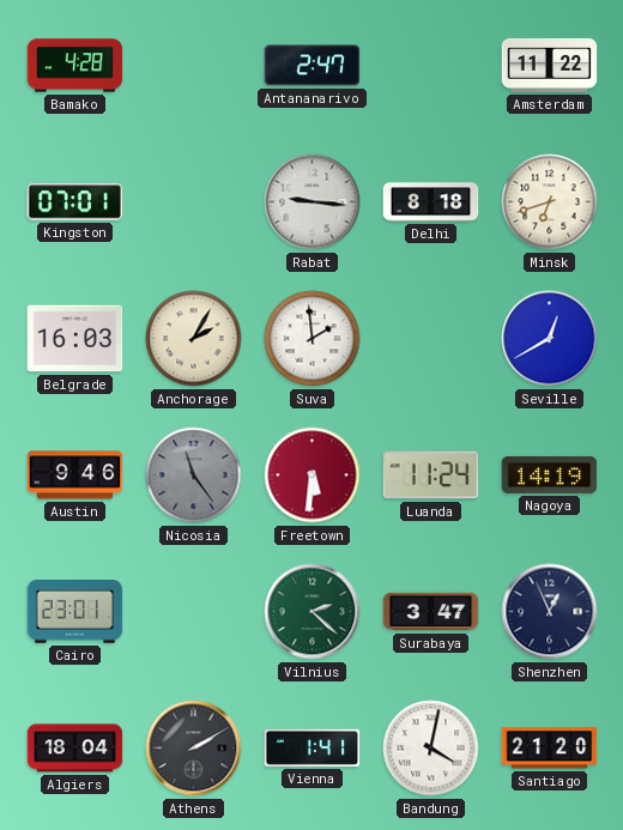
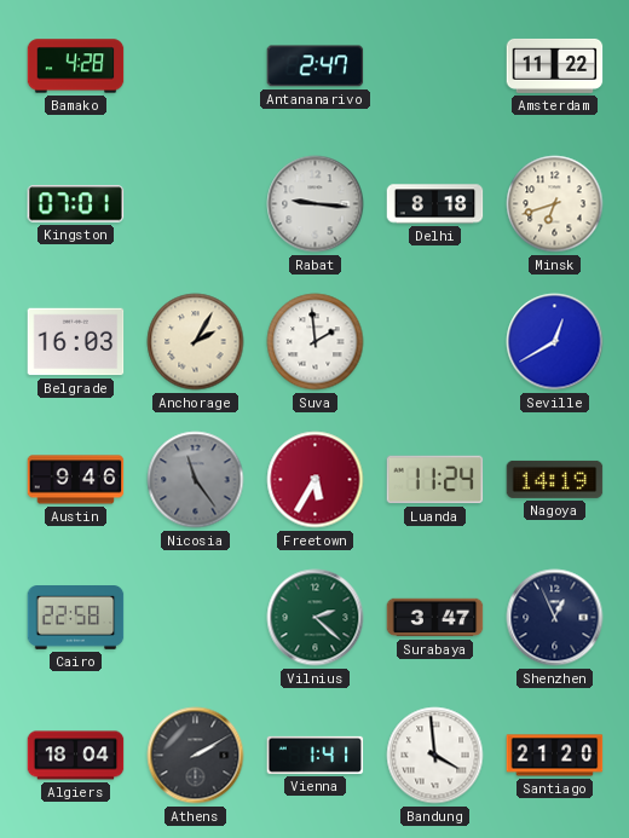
Freetown: 5:31 -> 5:35
Cairo: 23:01 -> 22:58
Bandung: 4:02 -> 3:59
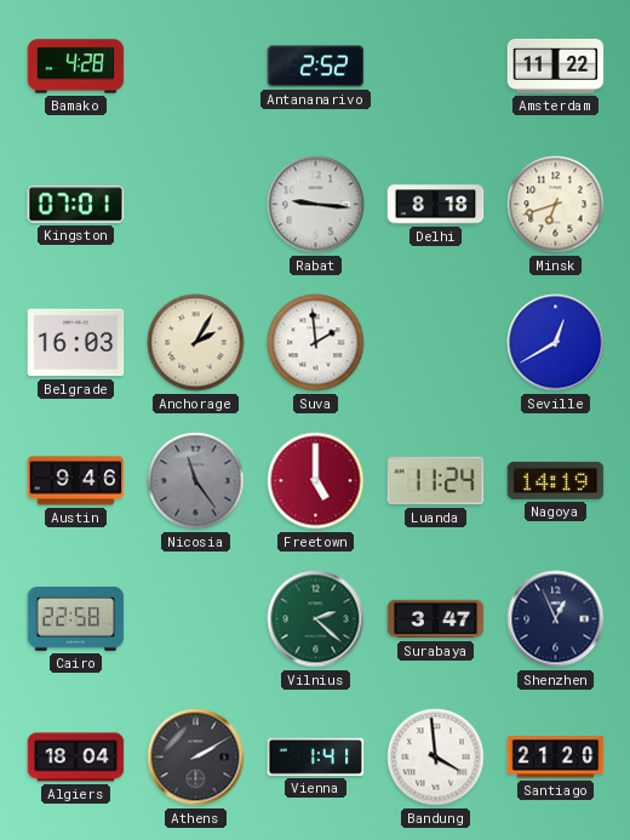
Antananarivo: 2:47 -> 2:52
Freetown: 5:35 -> 5:00
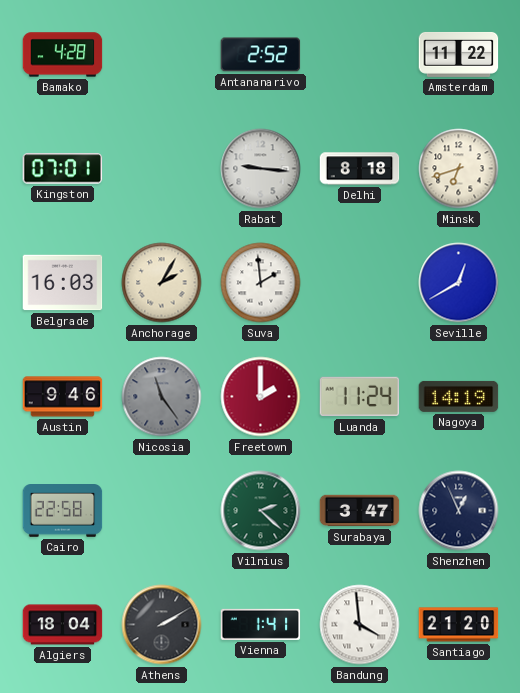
Freetown: 5:00 -> 2:00
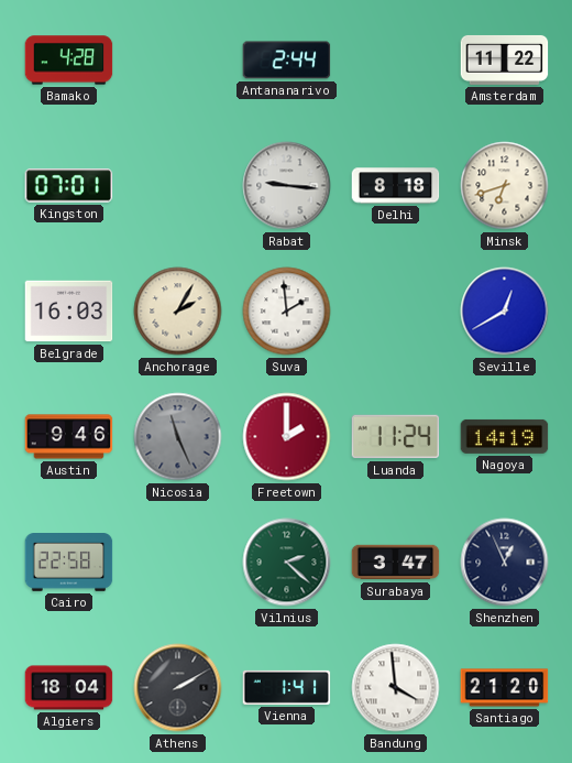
Antananarivo: 2:52 -> 2:44
Nicosia: 11:24 -> 11:26
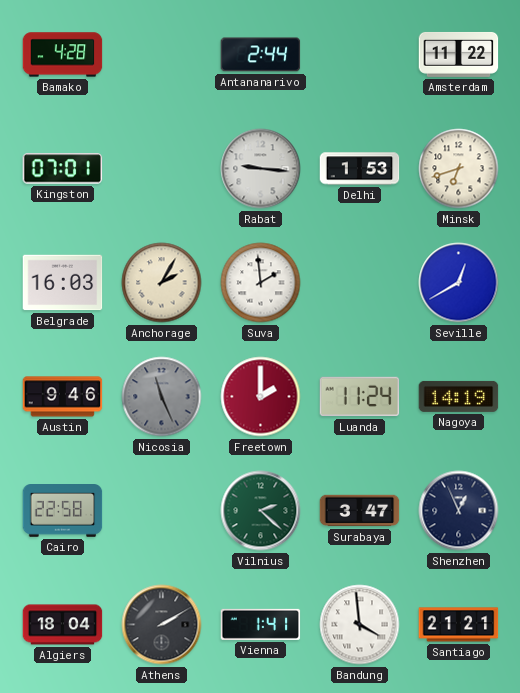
Delhi: 8:18 -> 1:53
Santiago: 21:20 -> 21:21
